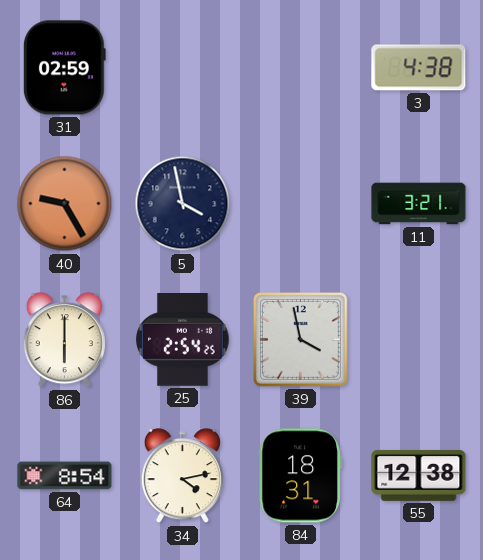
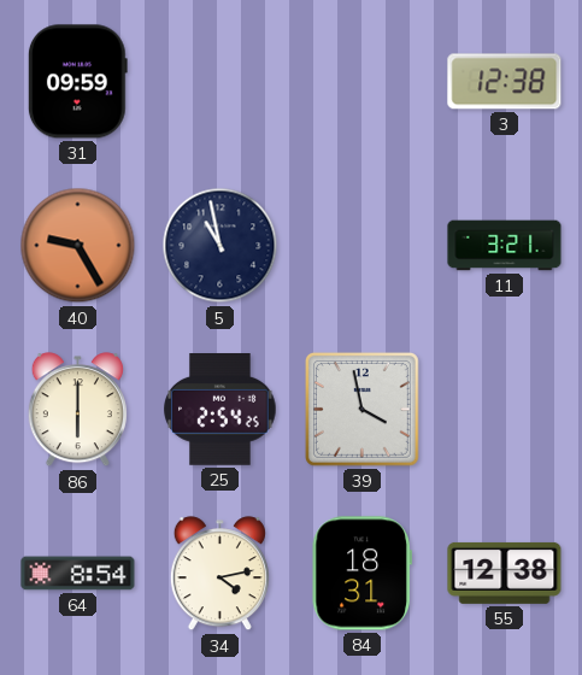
31: 02:59 -> 09:59
3: 4:38 -> 12:38
5: 3:58 -> 10:58
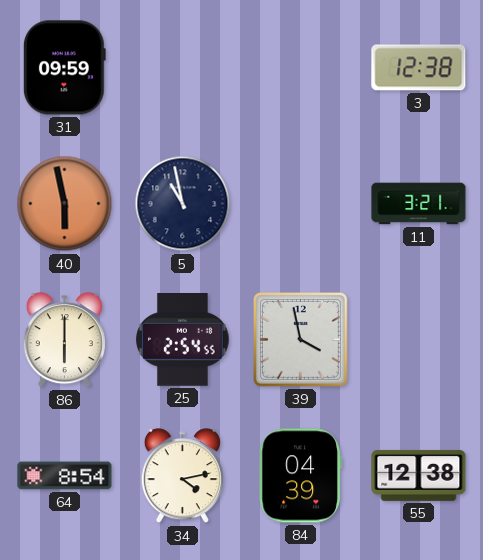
40: 9:25 -> 5:58
25: 2:54:25 -> 2:54:55
84: 18:31 -> 04:39
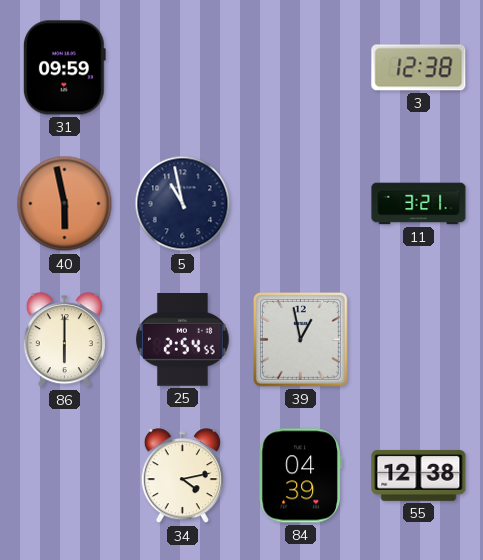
39: 3:58 -> 12:58
64: 8:54 -> none
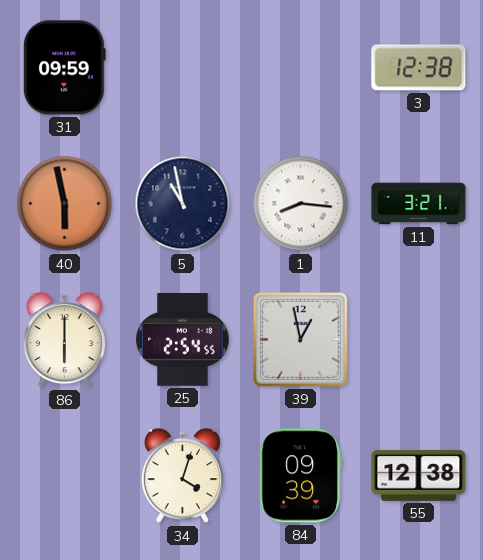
1: none -> 8:16
34: 4:13 -> 4:03
84: 04:39 -> 09:39
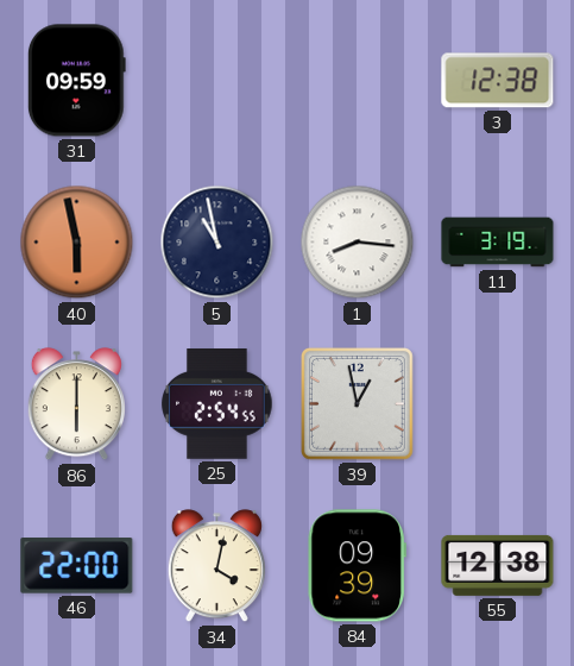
11: 3:21 -> 3:19
46: none -> 22:00
34: 4:03 -> 4:02
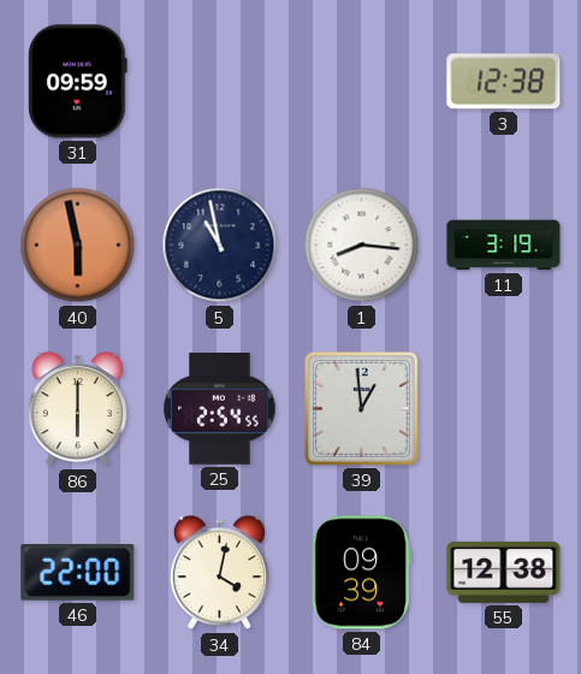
39: 12:58 -> 12:59
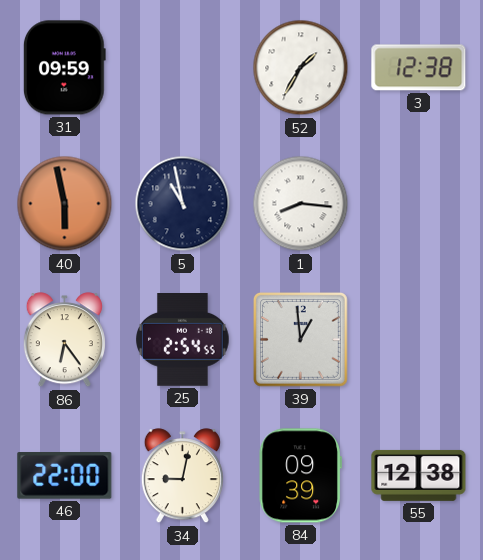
52: none -> 1:35
11: 3:19 -> none
86: 6:00 -> 6:24
34: 4:02 -> 9:02
